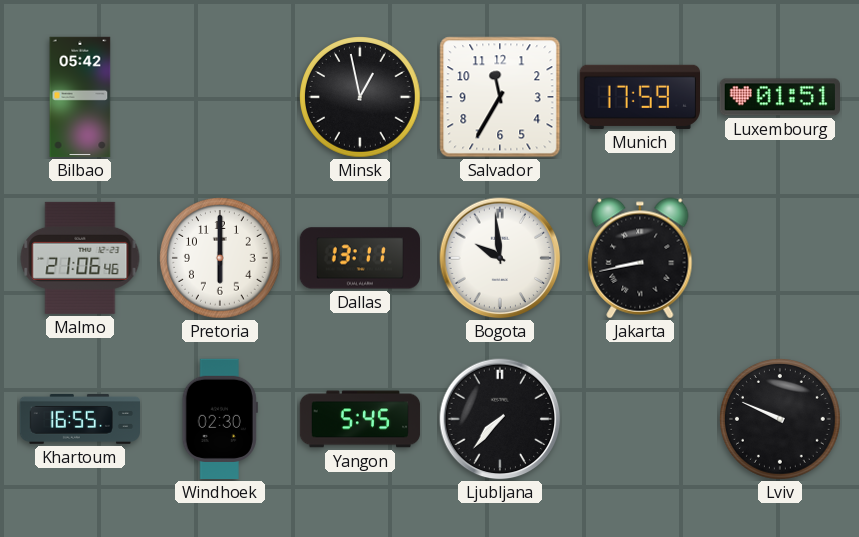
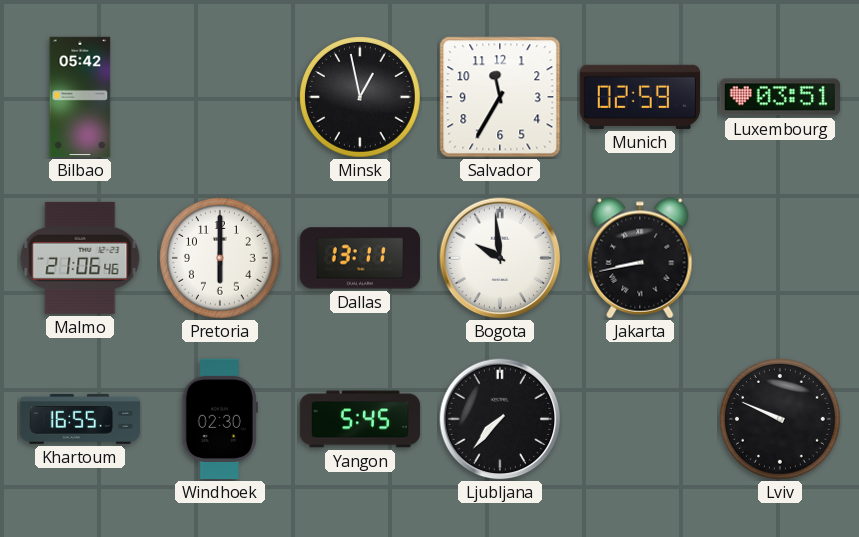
Munich: 17:59 -> 02:59
Luxembourg: 01:51 -> 03:51
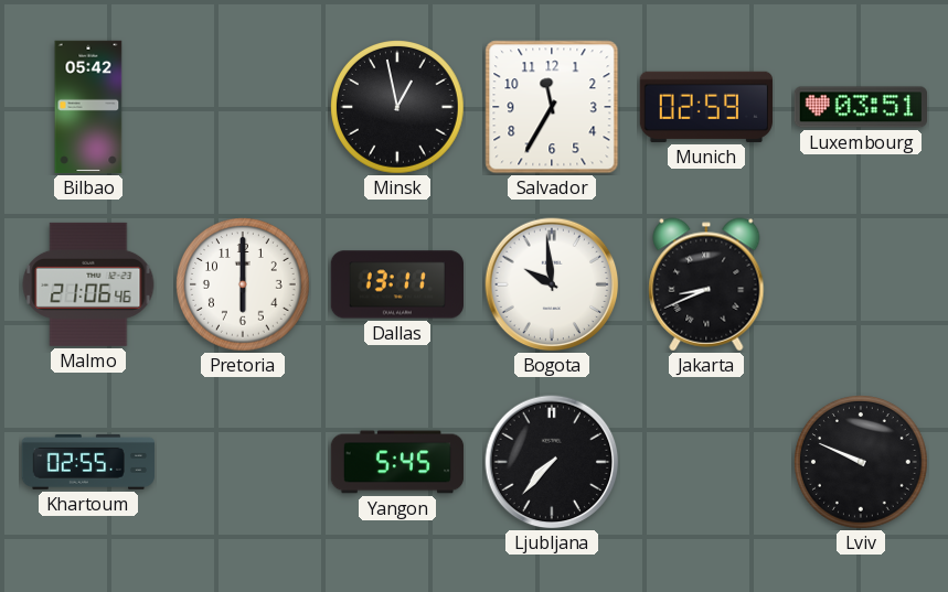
Jakarta: 8:43 -> 8:41
Khartoum: 16:55 -> 02:55
Windhoek: 02:30 -> none
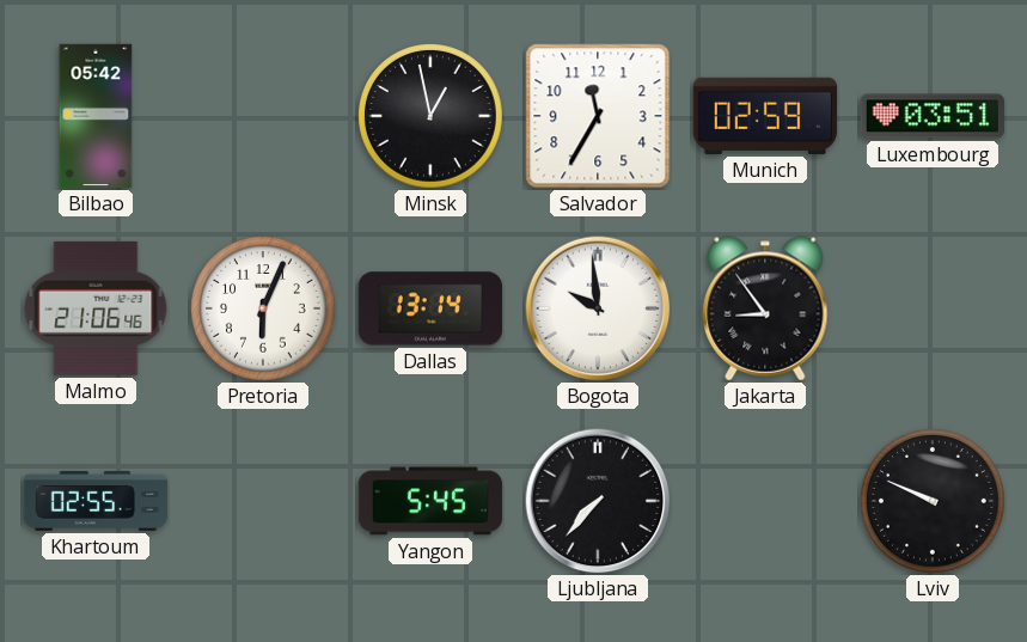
Pretoria: 6:00 -> 6:04
Dallas: 13:11 -> 13:14
Jakarta: 8:41 -> 8:54
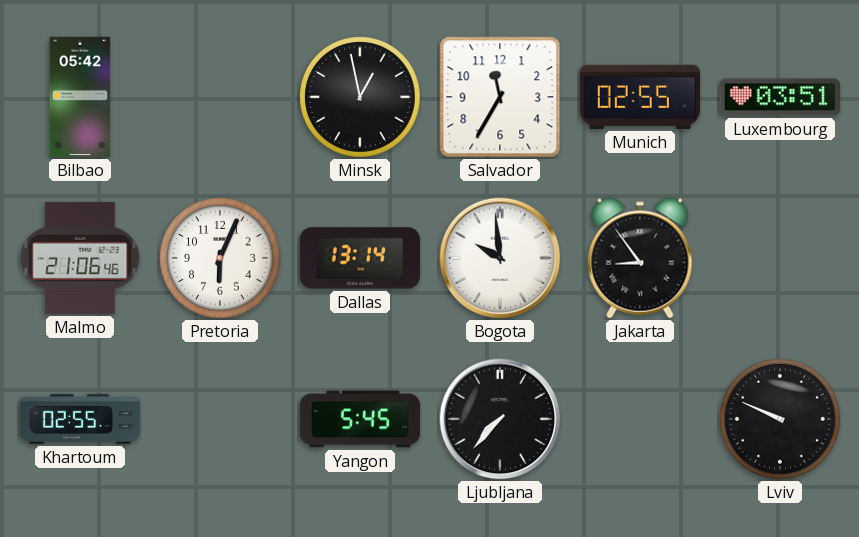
Munich: 02:59 -> 02:55
